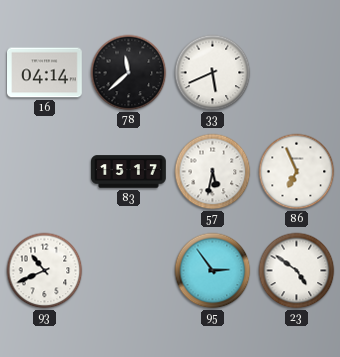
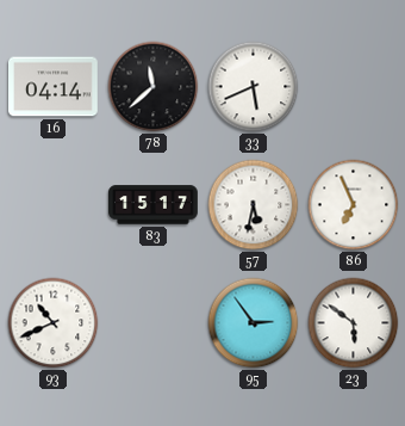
23: 4:51 -> 5:51
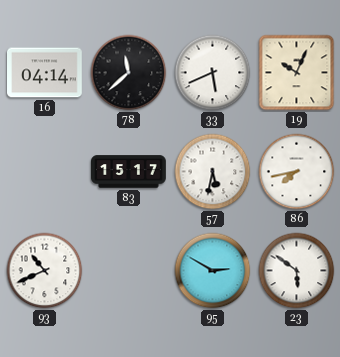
19: none -> 10:04
86: 6:56 -> 7:43
95: 2:54 -> 2:50
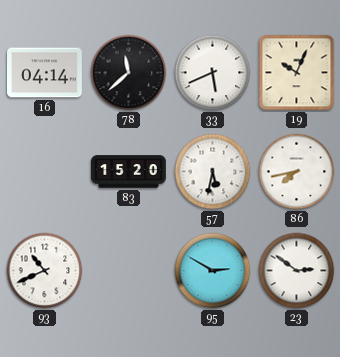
83: 15:17 -> 15:20
23: 5:51 -> 2:51
